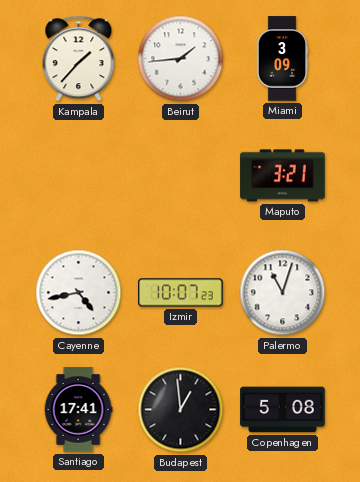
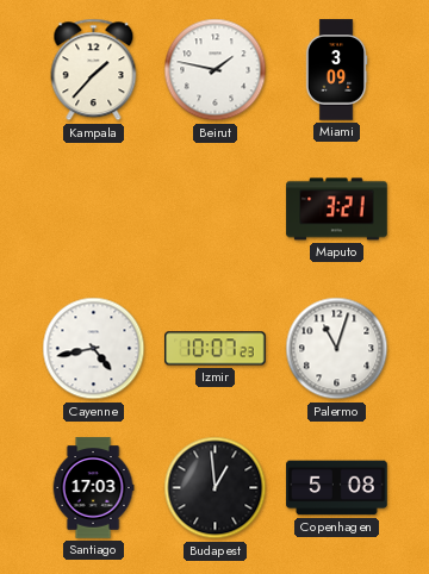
Beirut: 1:44 -> 1:47
Santiago: 17:41 -> 17:03
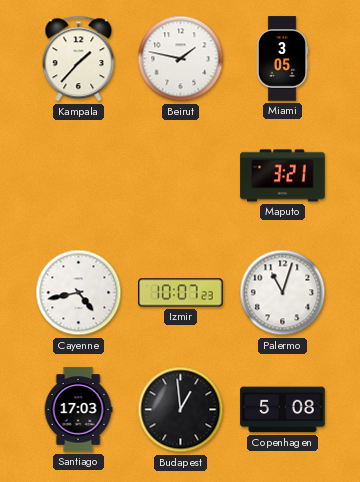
Miami: 3:09 -> 3:05
